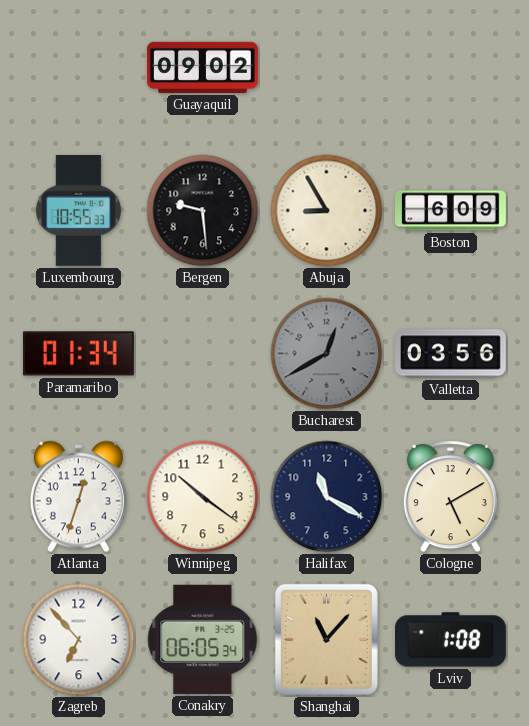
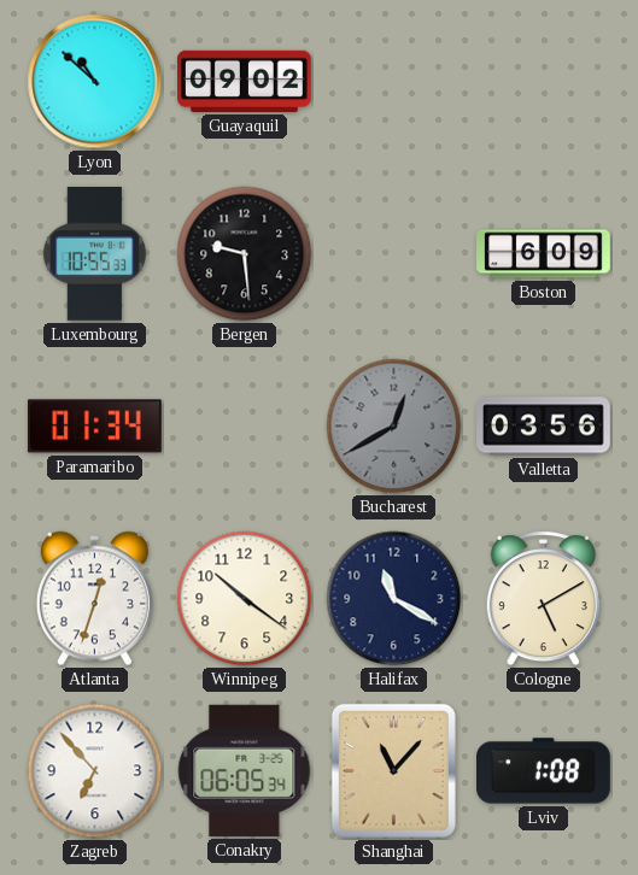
Lyon: none -> 10:52
Abuja: 8:55 -> none
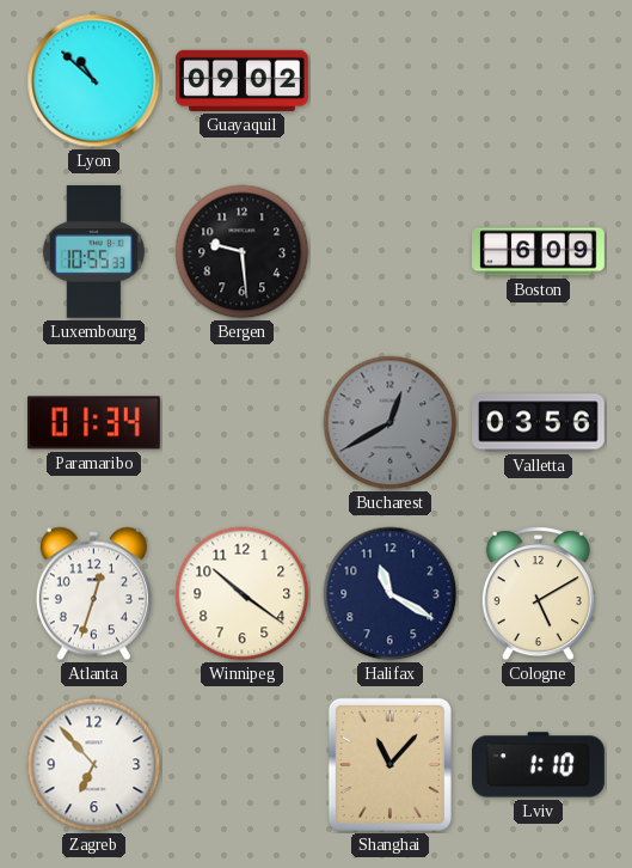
Conakry: 06:05 -> none
Lviv: 1:08 -> 1:10
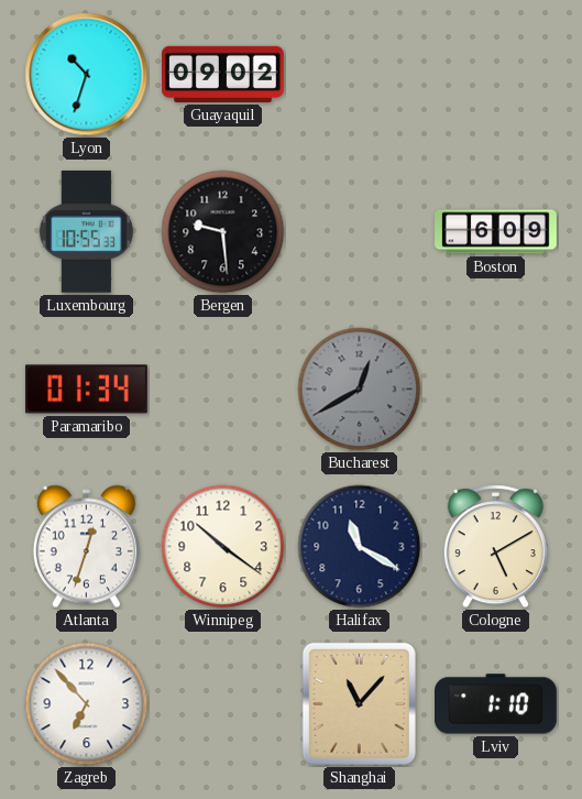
Lyon: 10:52 -> 10:33
Valletta: 03:56 -> none
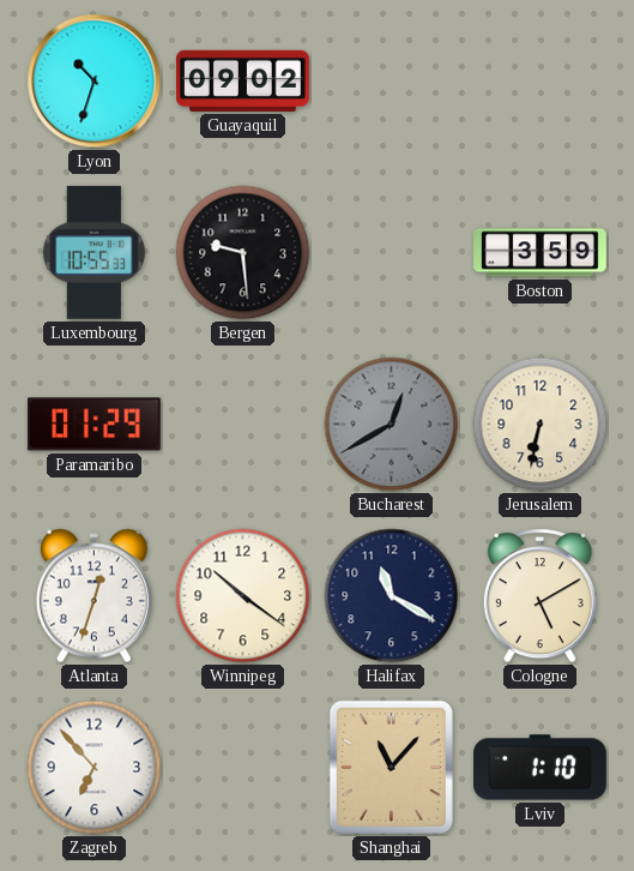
Boston: 6:09 -> 3:59
Paramaribo: 01:34 -> 01:29
Jerusalem: none -> 6:32
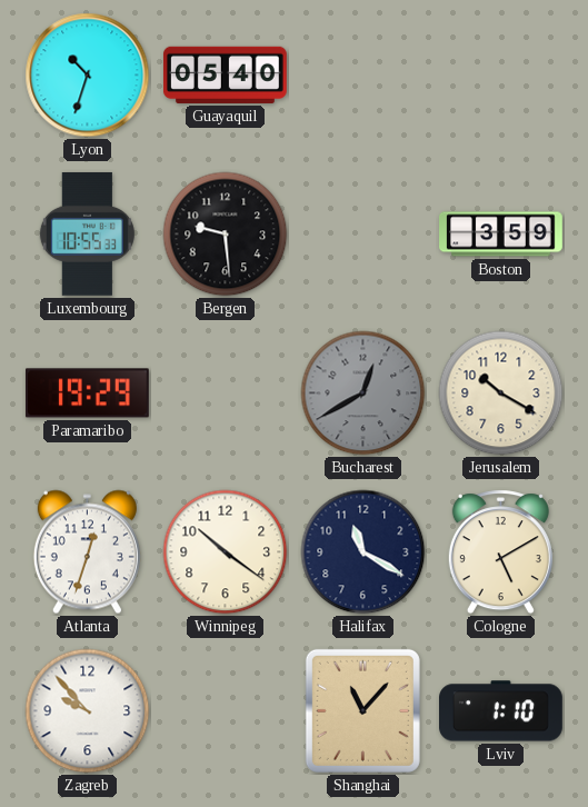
Guayaquil: 09:02 -> 05:40
Paramaribo: 01:29 -> 19:29
Jerusalem: 6:32 -> 10:20
Zagreb: 6:53 -> 9:53
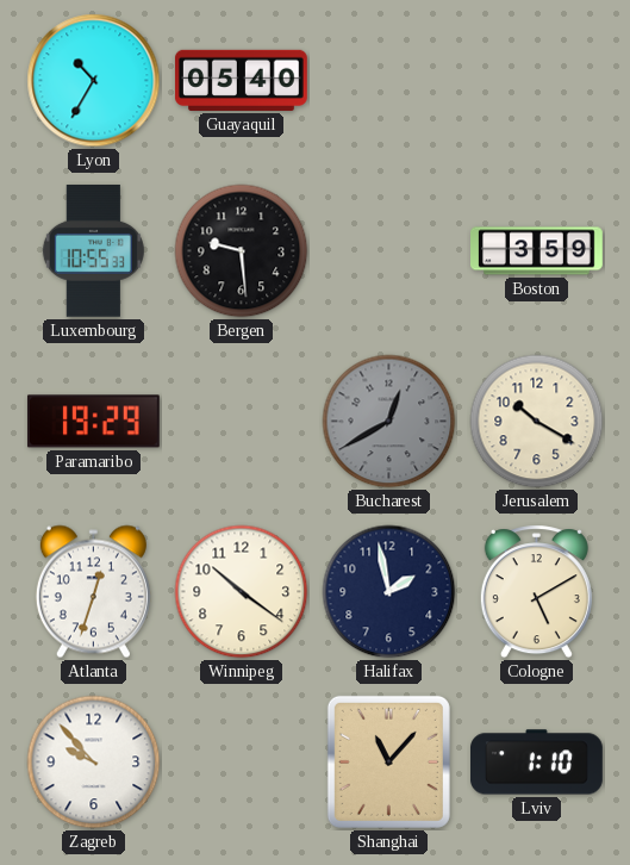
Lyon: 10:33 -> 10:35
Halifax: 11:20 -> 1:58
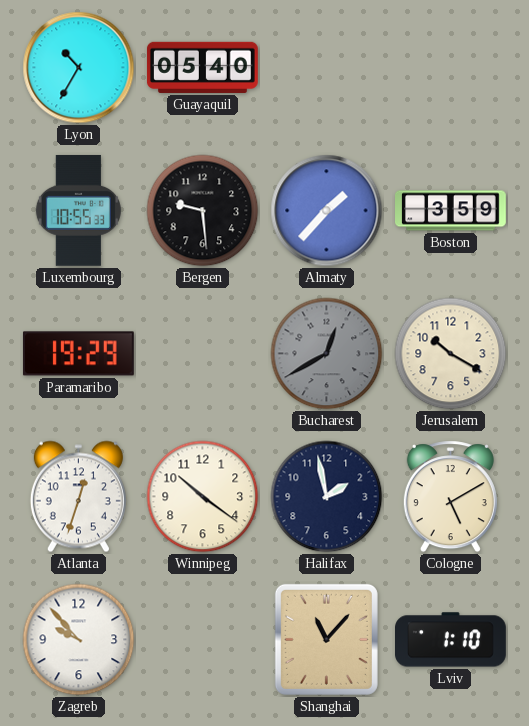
Almaty: none -> 1:37
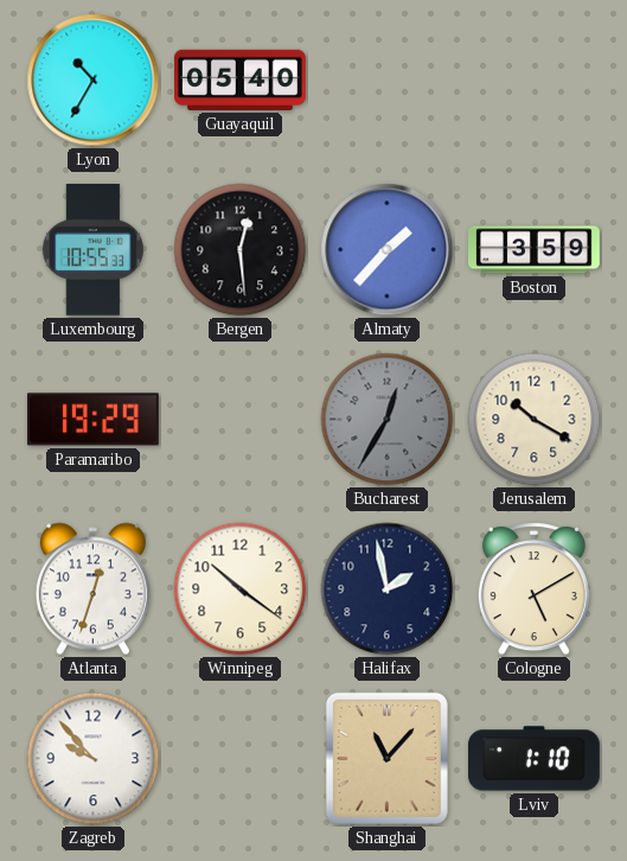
Bergen: 9:29 -> 12:29
Bucharest: 12:40 -> 12:35
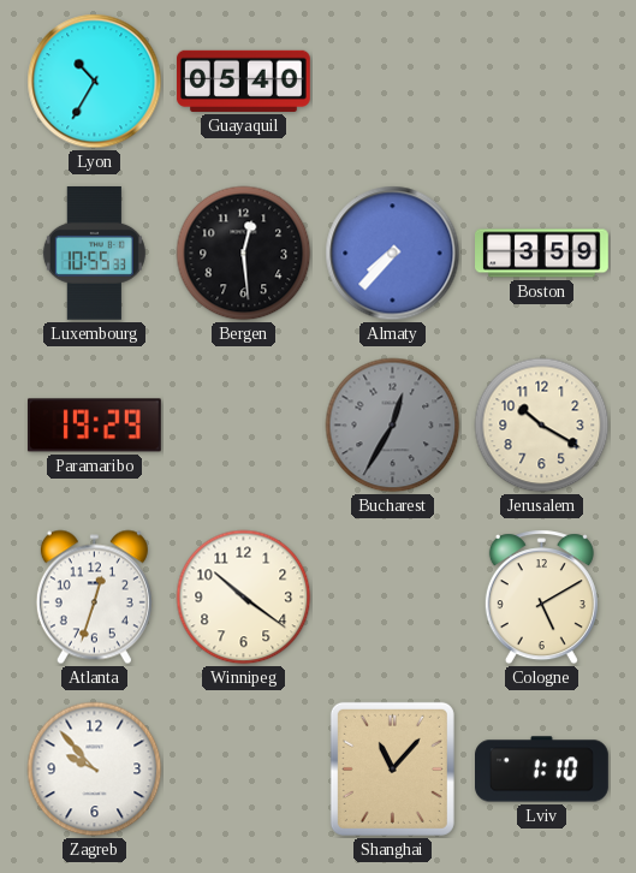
Almaty: 1:37 -> 7:37
Halifax: 1:58 -> none
